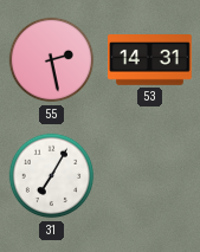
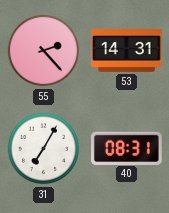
55: 2:28 -> 2:23
40: none -> 08:31
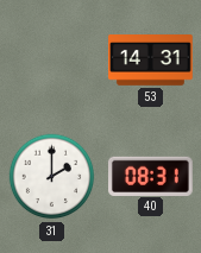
55: 2:23 -> none
31: 7:05 -> 2:00
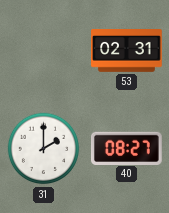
53: 14:31 -> 02:31
40: 08:31 -> 08:27
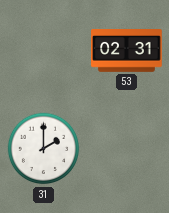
40: 08:27 -> none
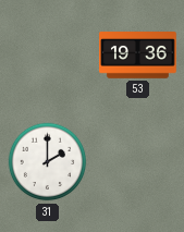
53: 02:31 -> 19:36
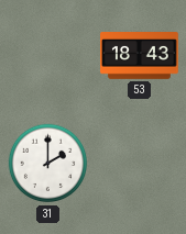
53: 19:36 -> 18:43
